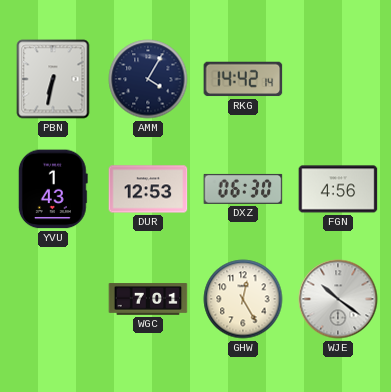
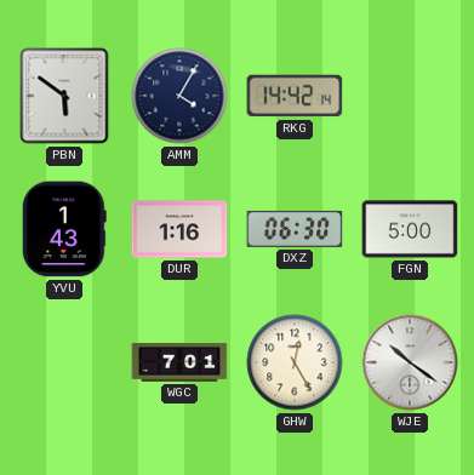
PBN: 6:32 -> 5:51
DUR: 12:53 -> 1:16
FGN: 4:56 -> 5:00
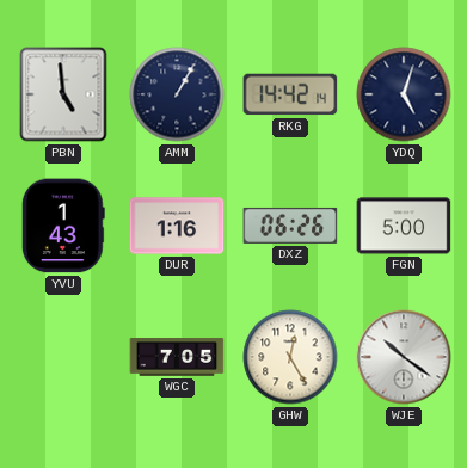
PBN: 5:51 -> 4:59
AMM: 4:05 -> 1:05
YDQ: none -> 5:03
DXZ: 06:30 -> 06:26
WGC: 7:01 -> 7:05
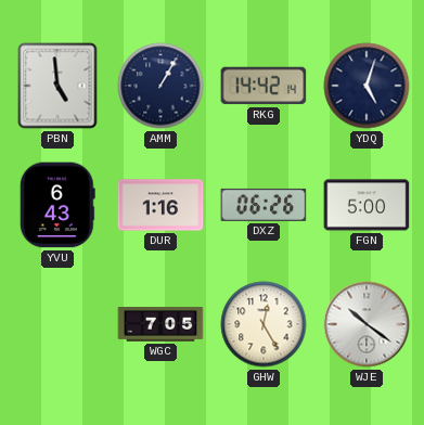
YVU: 1:43 -> 6:43
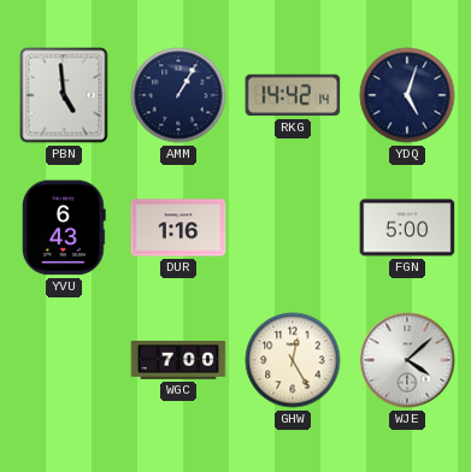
DXZ: 06:26 -> none
WGC: 7:05 -> 7:00
WJE: 10:21 -> 4:08
